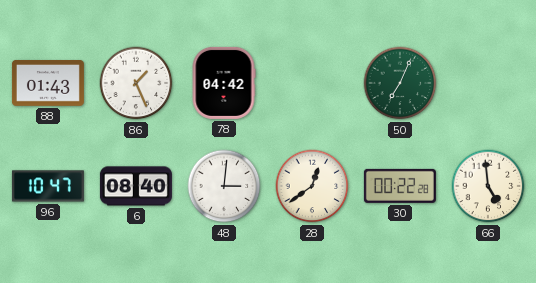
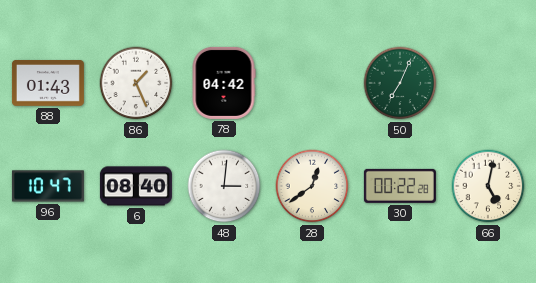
66: 4:59 -> 5:02
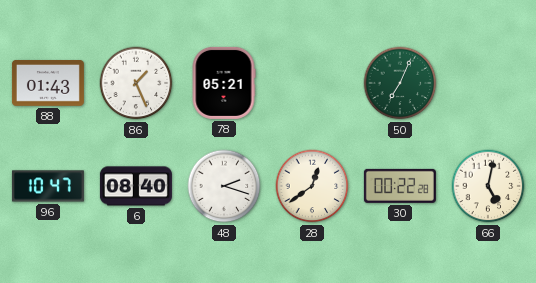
78: 04:42 -> 05:21
48: 3:01 -> 2:18
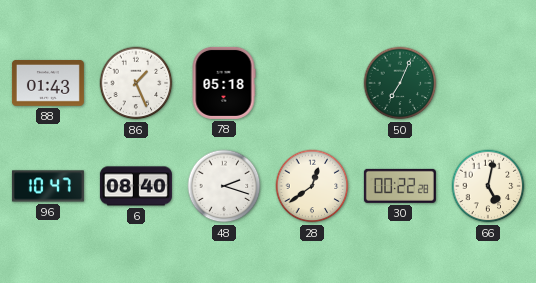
78: 05:21 -> 05:18
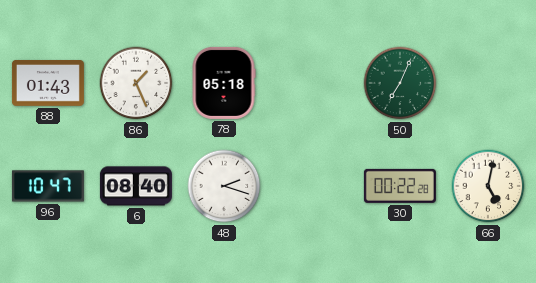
28: 12:39 -> none
